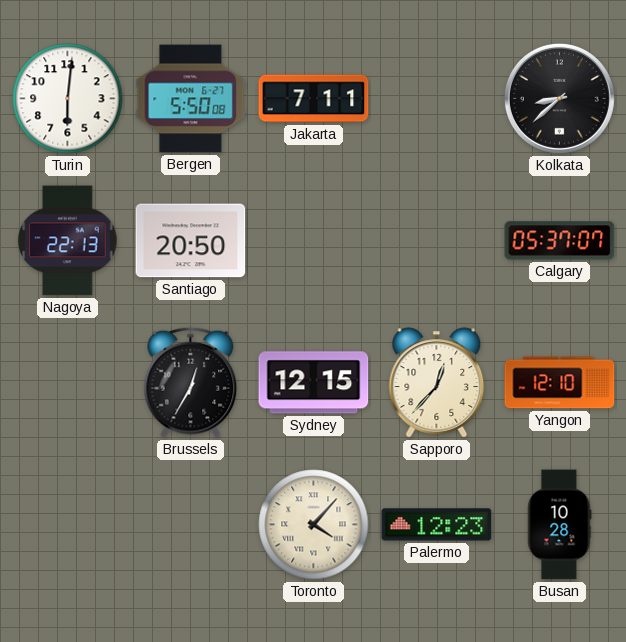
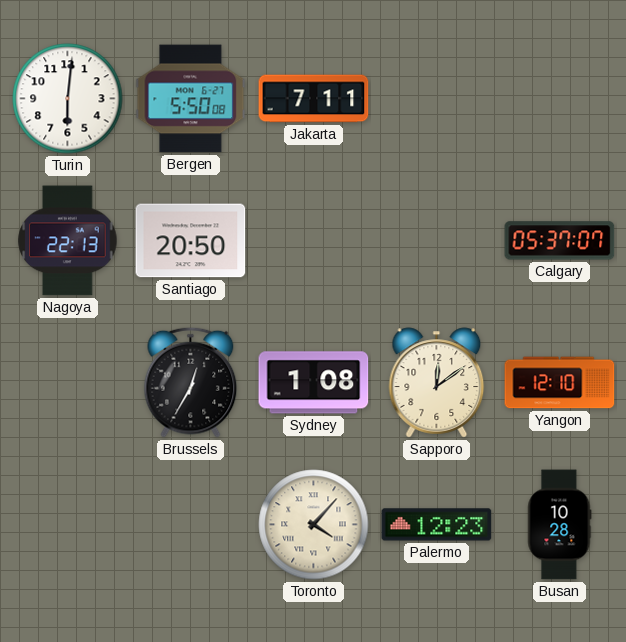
Kolkata: 8:38 -> none
Sydney: 12:15 -> 1:08
Sapporo: 12:37 -> 12:09
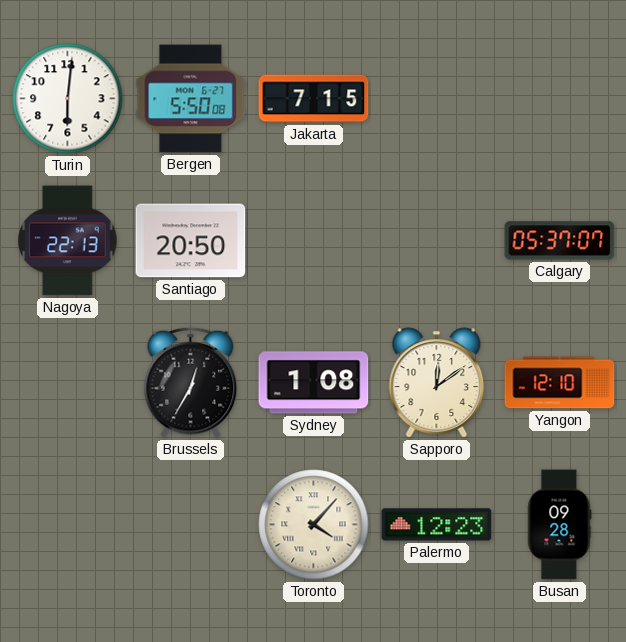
Jakarta: 7:11 -> 7:15
Busan: 10:28 -> 09:28
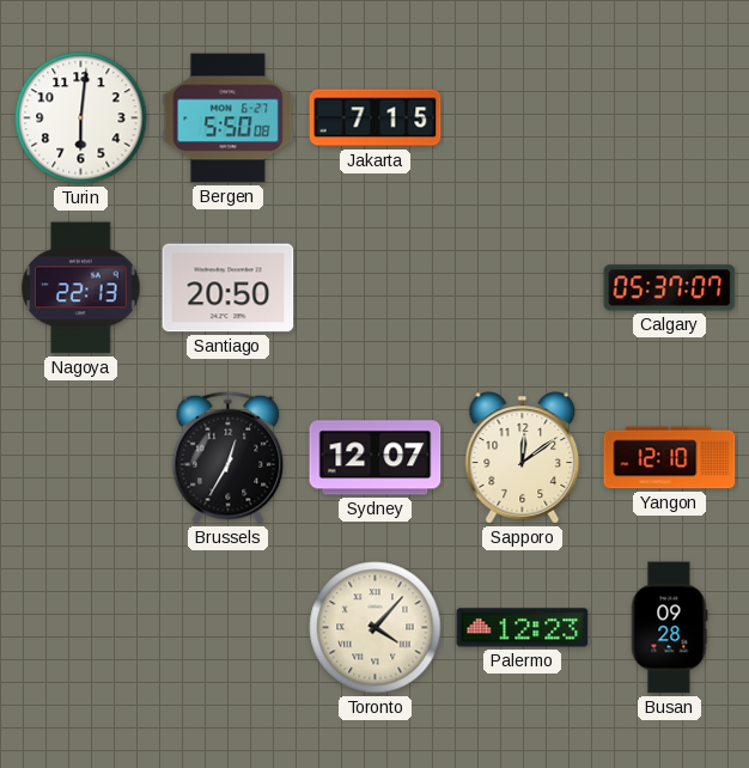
Sydney: 1:08 -> 12:07
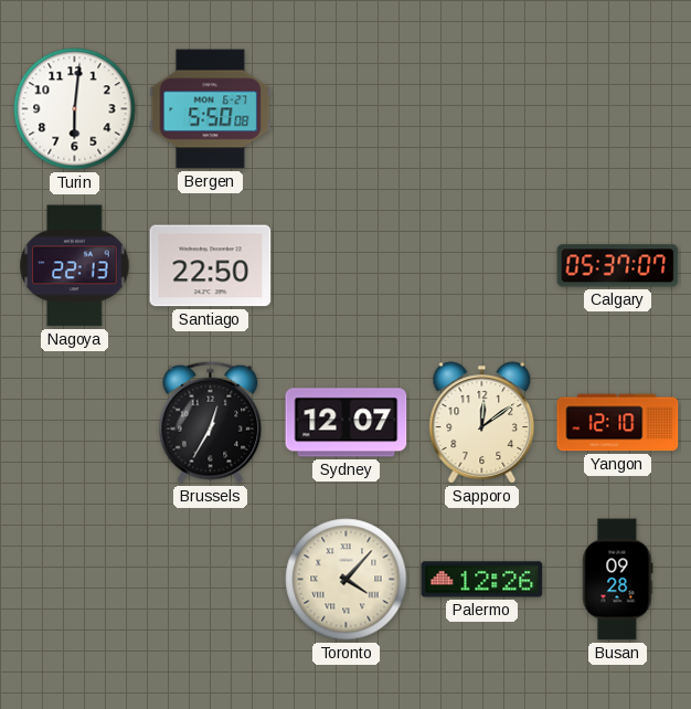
Jakarta: 7:15 -> none
Santiago: 20:50 -> 22:50
Palermo: 12:23 -> 12:26
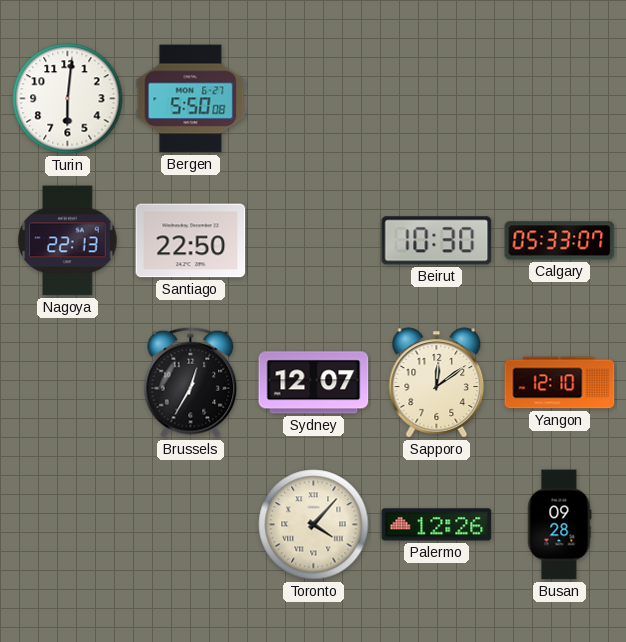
Beirut: none -> 10:30
Calgary: 05:37 -> 05:33
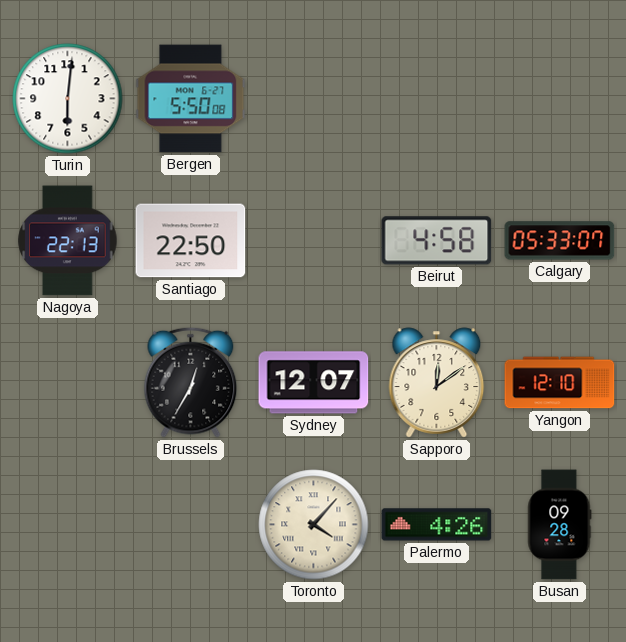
Beirut: 10:30 -> 4:58
Palermo: 12:26 -> 4:26
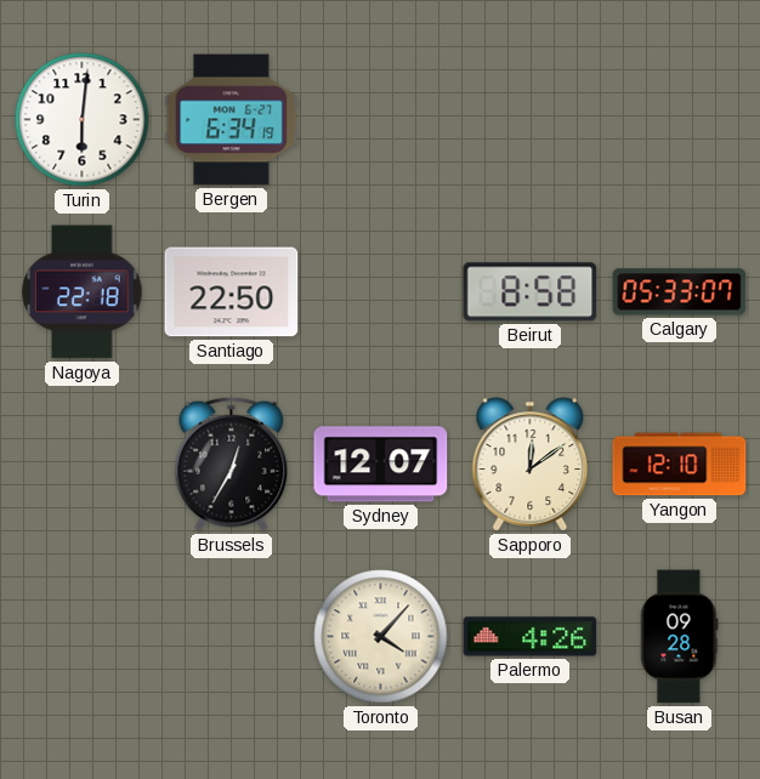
Bergen: 5:50 -> 6:34
Nagoya: 22:13 -> 22:18
Beirut: 4:58 -> 8:58
